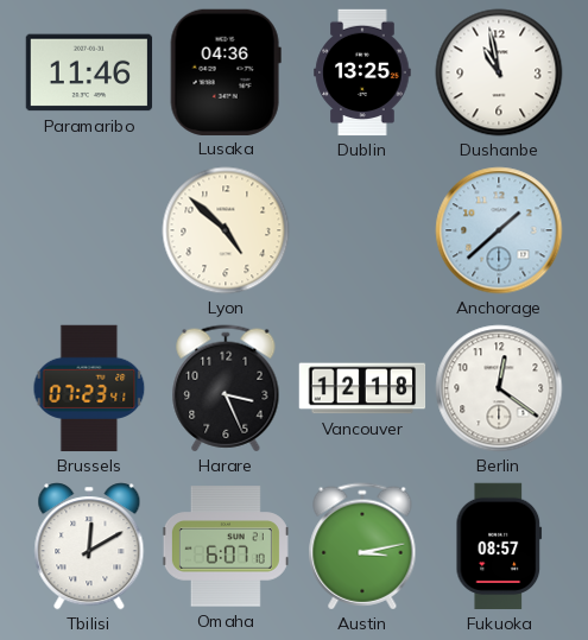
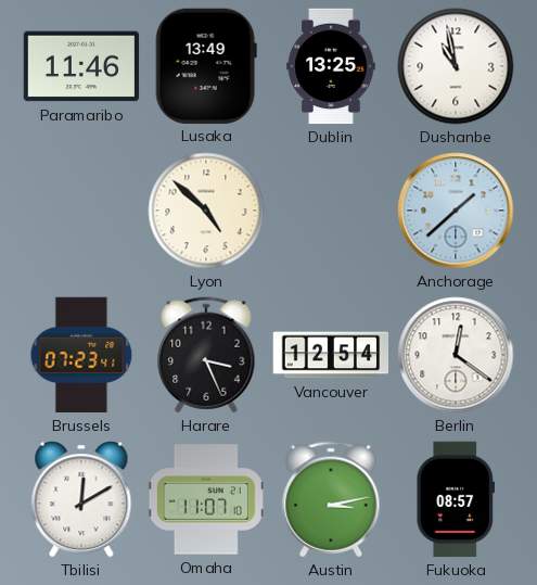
Lusaka: 04:36 -> 13:49
Vancouver: 12:18 -> 12:54
Omaha: 6:07 -> 11:07
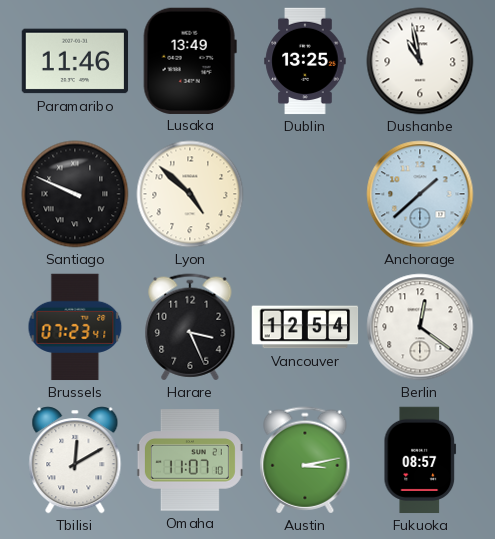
Santiago: none -> 9:49
